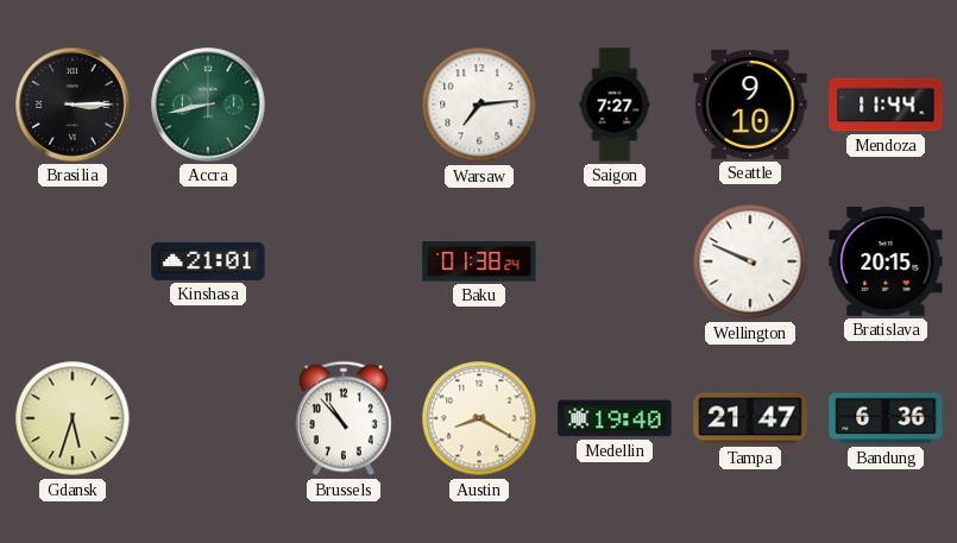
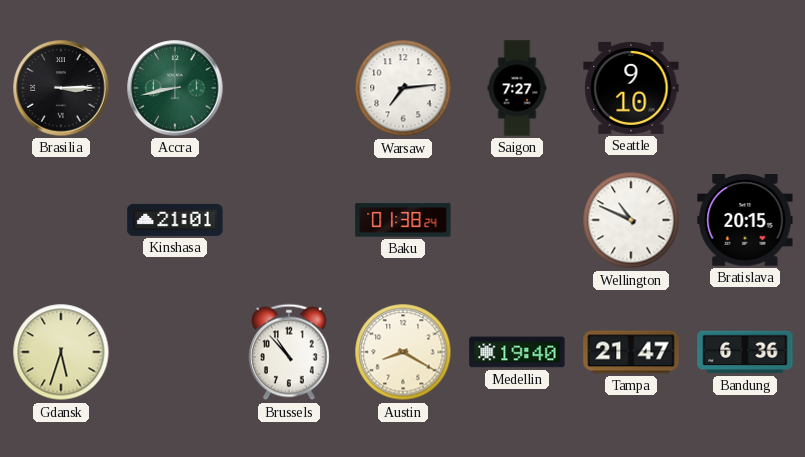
Mendoza: 11:44 -> none
Wellington: 9:49 -> 10:49
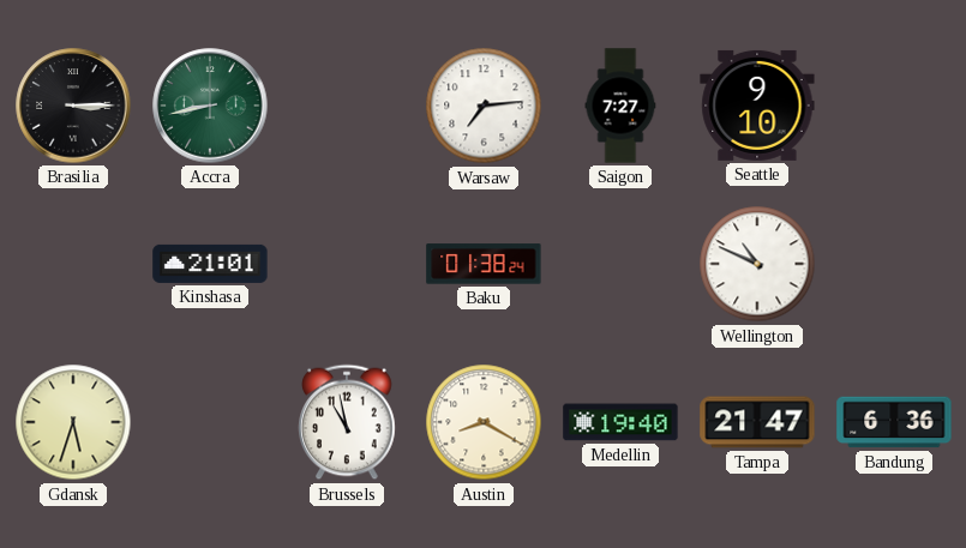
Bratislava: 20:15 -> none
Brussels: 10:53 -> 10:58
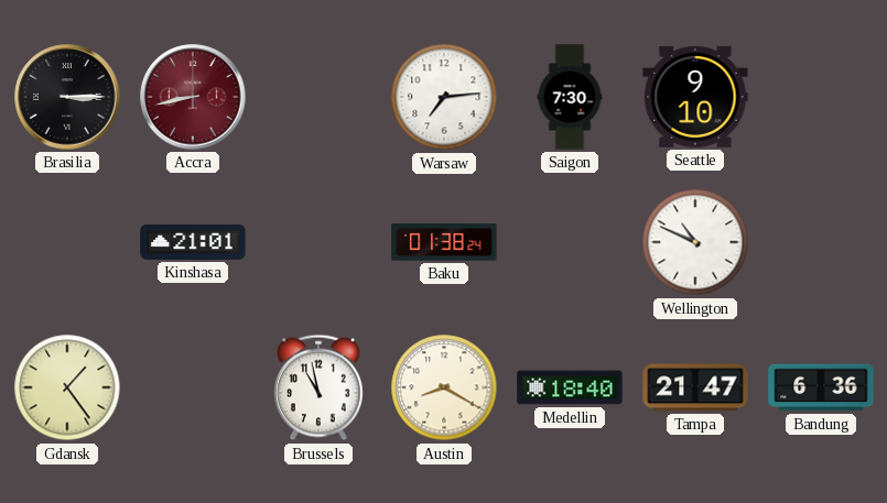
Accra dial: green -> burgundy
Saigon: 7:27 -> 7:30
Gdansk: 5:33 -> 1:24
Medellin: 19:40 -> 18:40
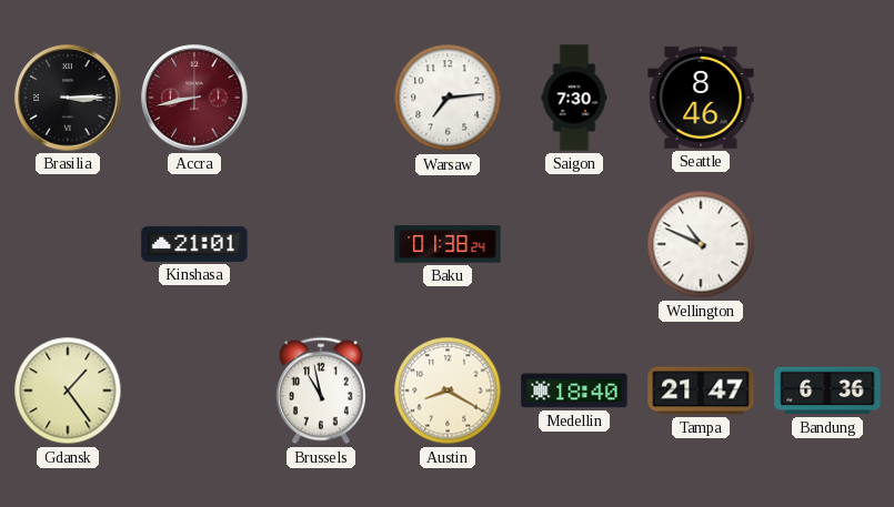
Seattle: 9:10 -> 8:46
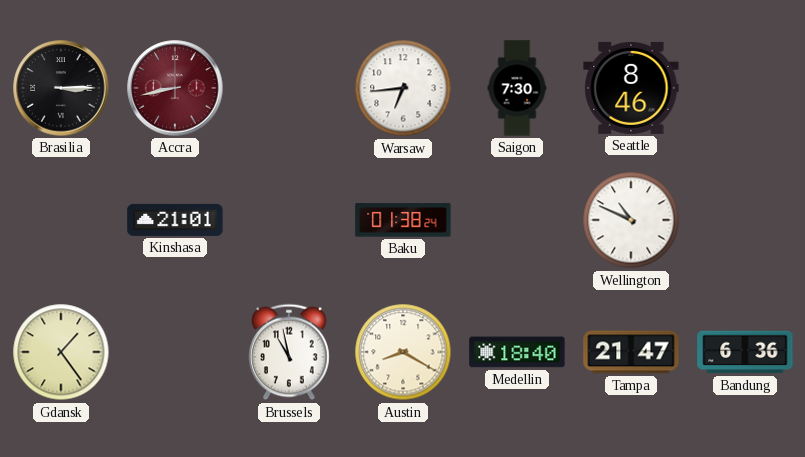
Warsaw: 7:14 -> 6:44
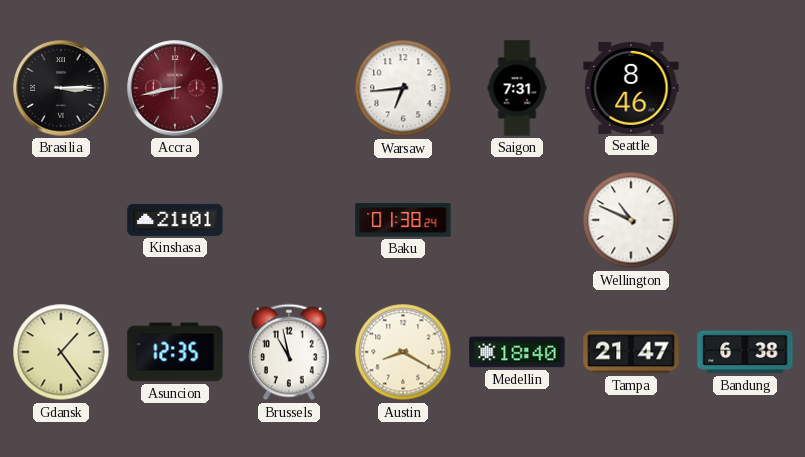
Saigon: 7:30 -> 7:31
Asuncion: none -> 12:35
Bandung: 6:36 -> 6:38
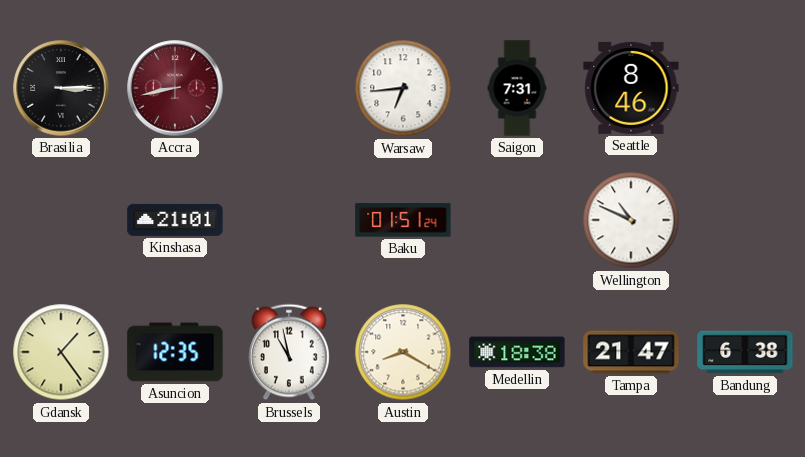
Baku: 01:38 -> 01:51
Medellin: 18:40 -> 18:38
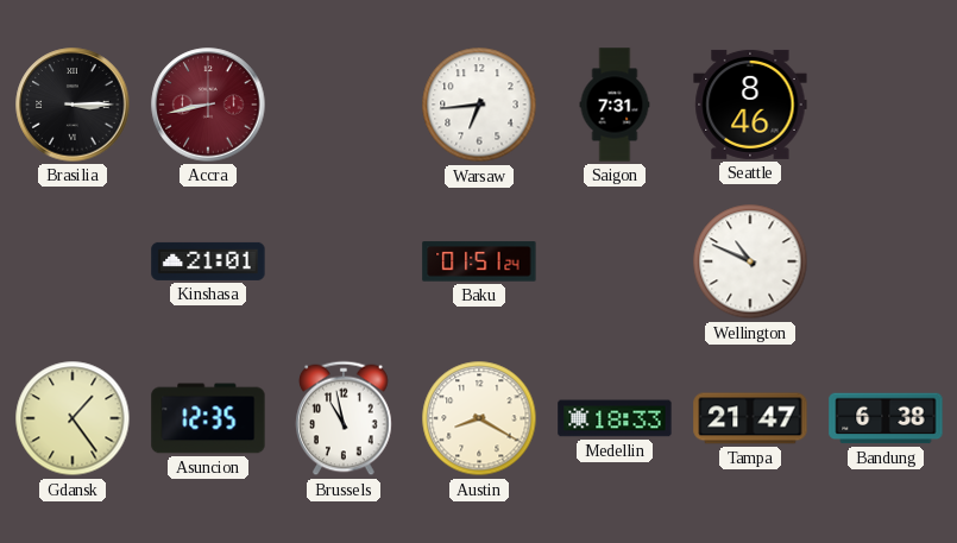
Medellin: 18:38 -> 18:33
